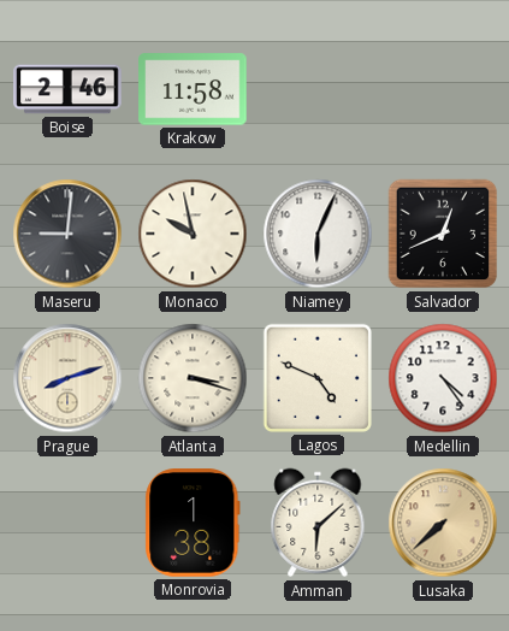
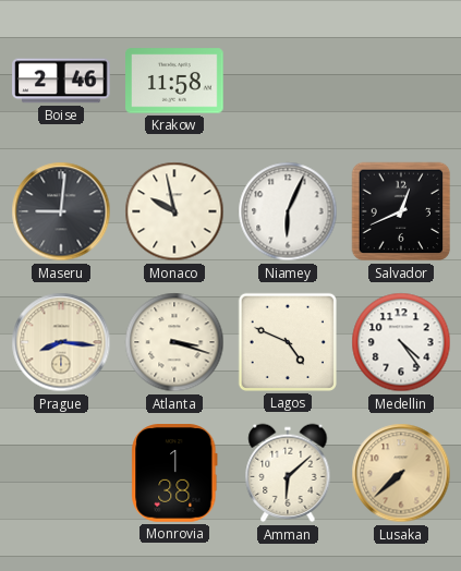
Prague: 8:12 -> 8:16
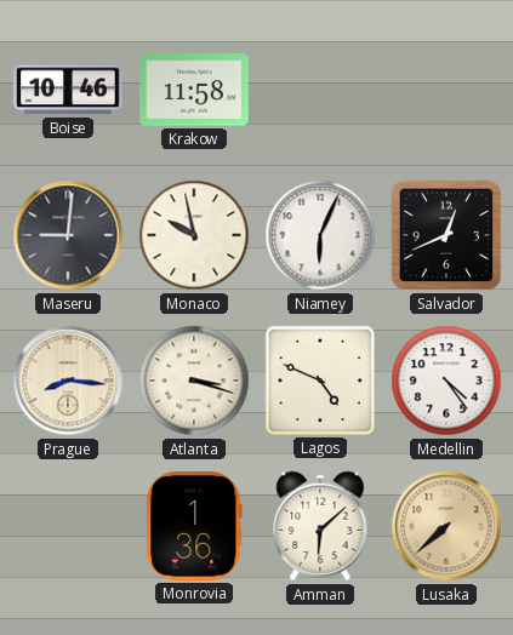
Boise: 2:46 -> 10:46
Monrovia: 1:38 -> 1:36
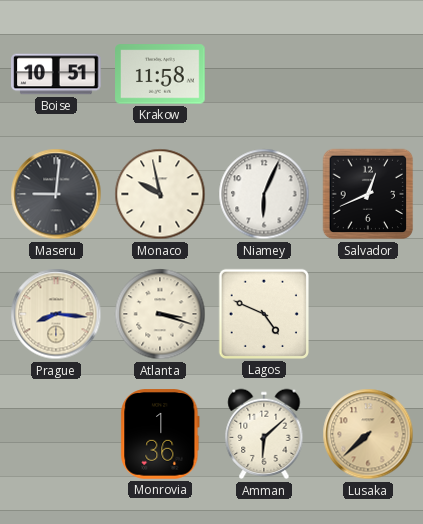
Boise: 10:46 -> 10:51
Medellin: 4:24 -> none
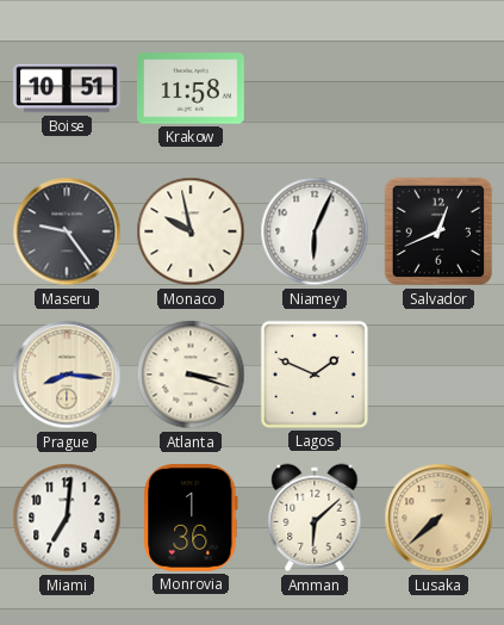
Maseru: 9:01 -> 9:24
Lagos: 4:49 -> 1:49
Miami: none -> 7:01
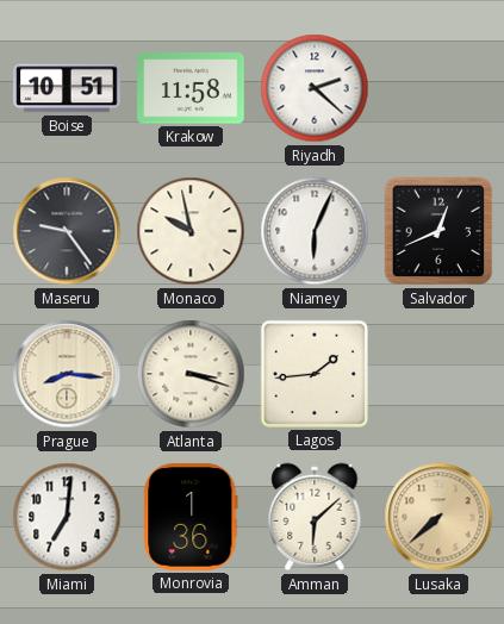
Riyadh: none -> 2:22
Lagos: 1:49 -> 1:44
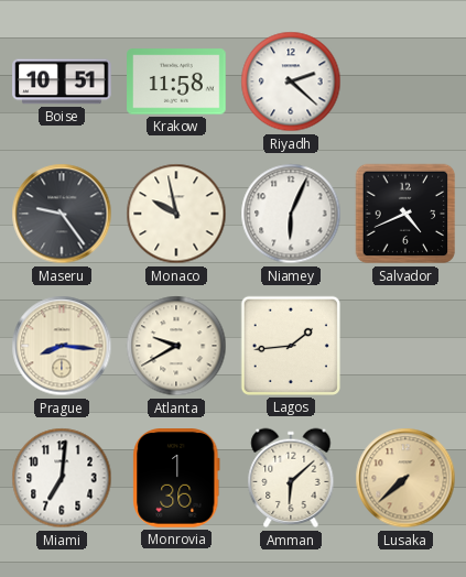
Salvador: 12:41 -> 4:41
Atlanta: 3:18 -> 9:40
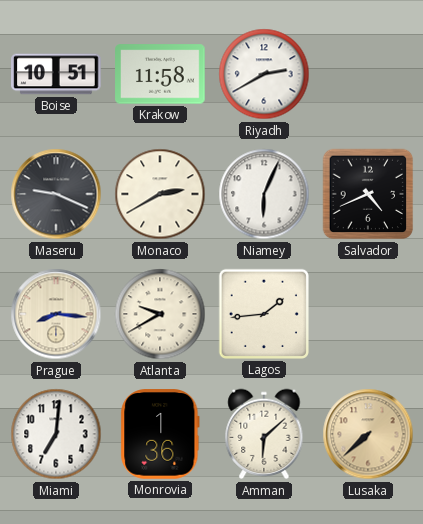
Riyadh: 2:22 -> 2:40
Maseru: 9:24 -> 9:19
Monaco: 9:58 -> 2:40
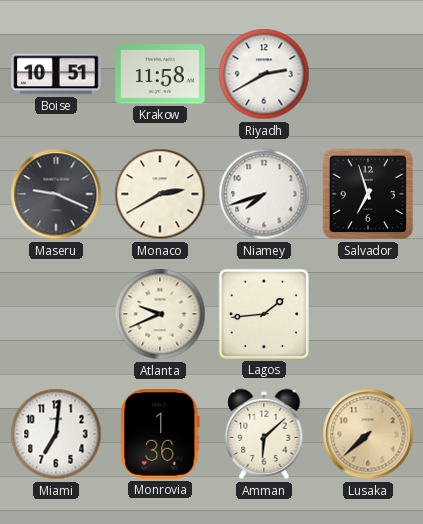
Niamey: 6:04 -> 7:42
Salvador: 4:41 -> 6:57
Prague: 8:16 -> none
Atlanta: 9:40 -> 9:41
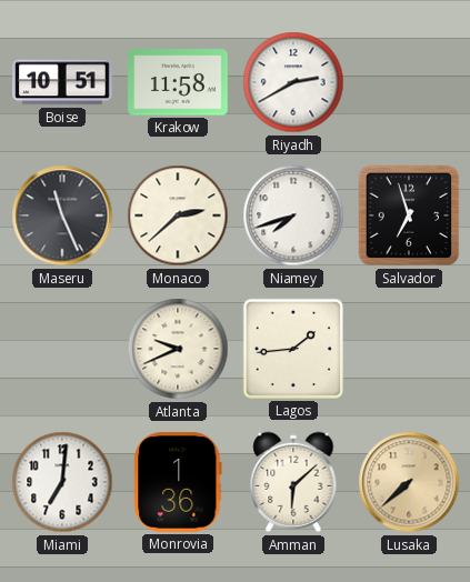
Maseru: 9:19 -> 11:26
Monaco: 2:40 -> 2:38
